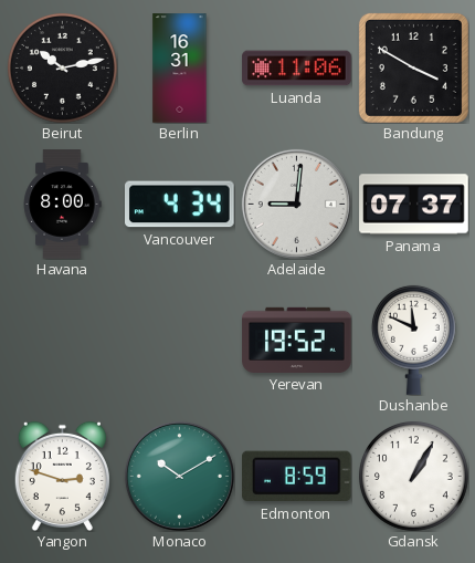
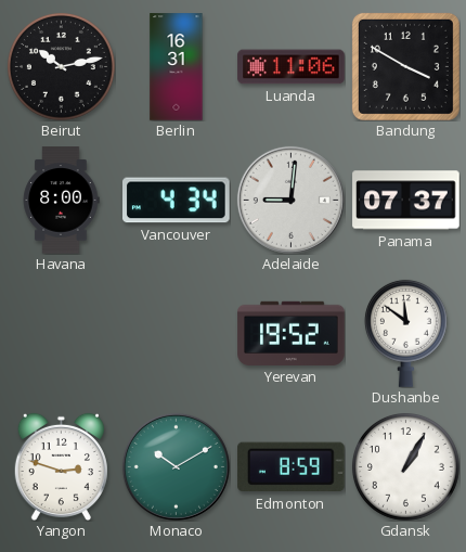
Dushanbe: 11:49 -> 11:51
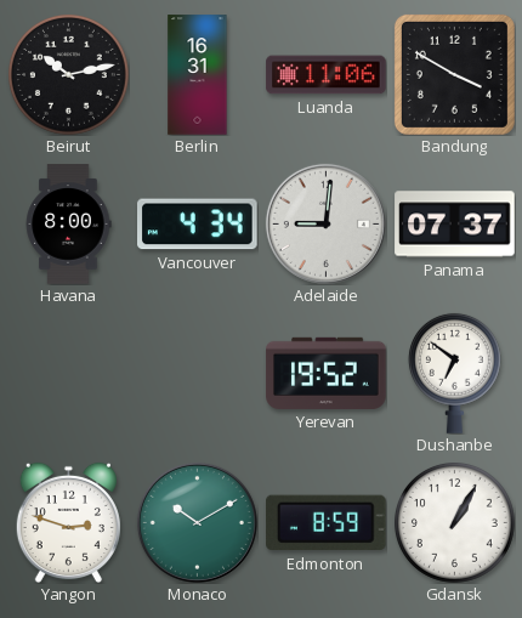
Dushanbe: 11:51 -> 6:51
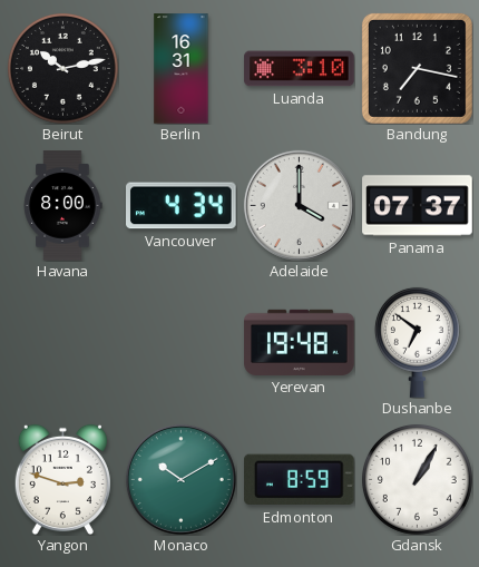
Luanda: 11:06 -> 3:10
Bandung: 3:50 -> 7:17
Adelaide: 9:01 -> 4:00
Yerevan: 19:52 -> 19:48
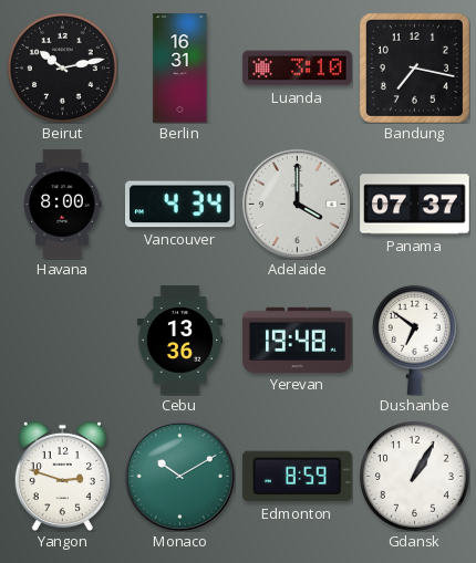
Cebu: none -> 13:36
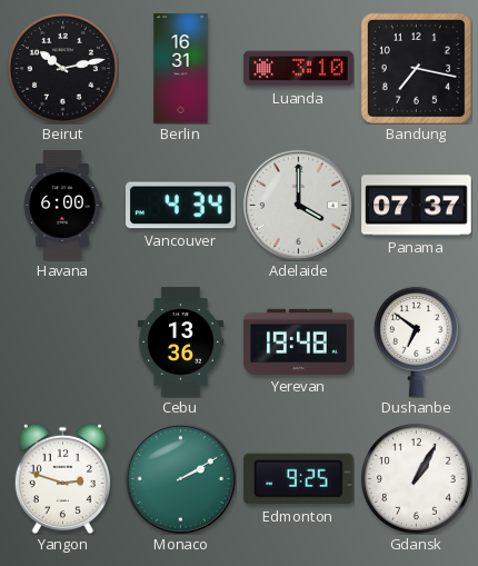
Havana: 8:00 -> 6:00
Monaco: 10:10 -> 2:10
Edmonton: 8:59 -> 9:25
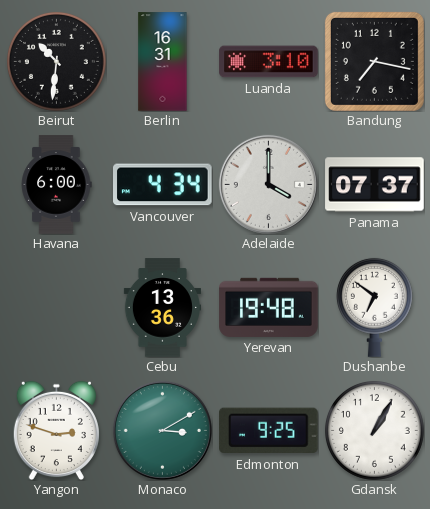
Beirut: 10:13 -> 10:31
Monaco: 2:10 -> 3:10
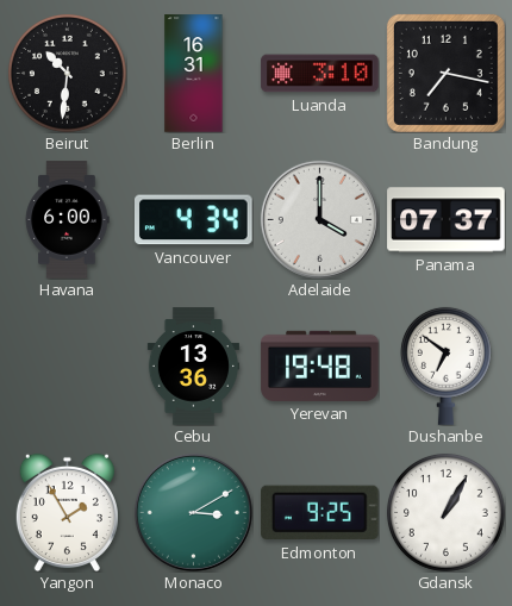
Yangon: 2:48 -> 1:55
